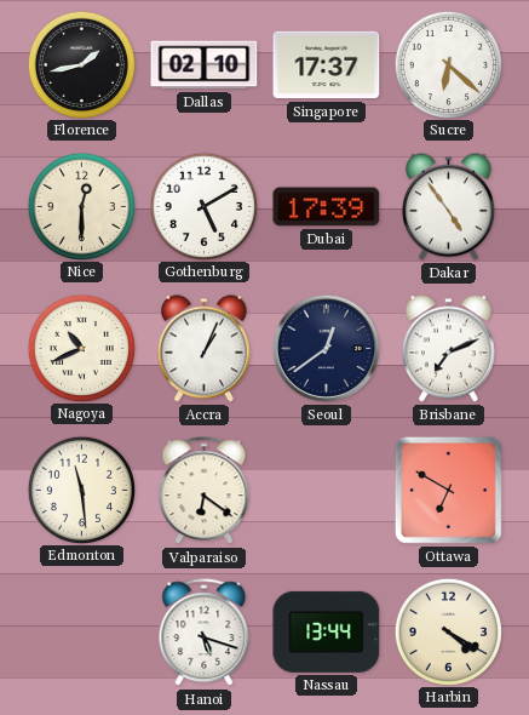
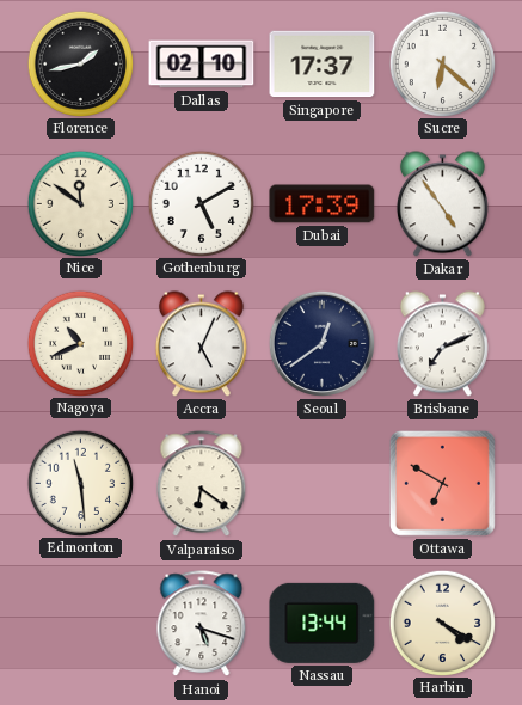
Nice: 12:30 -> 11:51
Accra: 1:04 -> 5:04
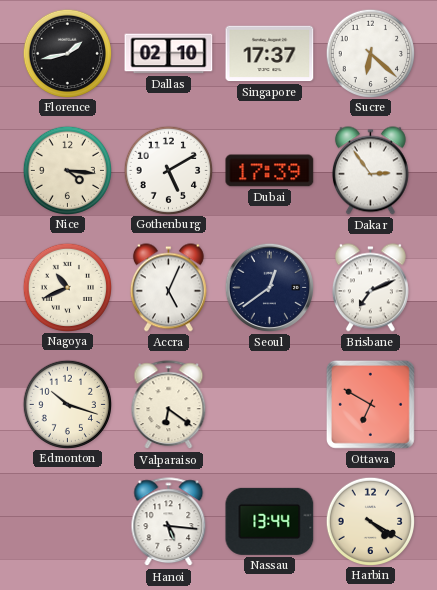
Nice: 11:51 -> 4:16
Dakar: 4:54 -> 2:54
Edmonton: 11:29 -> 10:18
Hanoi: 5:18 -> 5:16
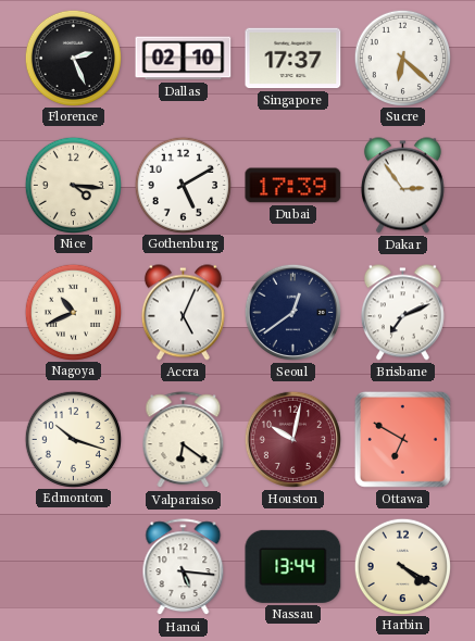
Florence: 1:43 -> 2:26
Houston: none -> 10:02
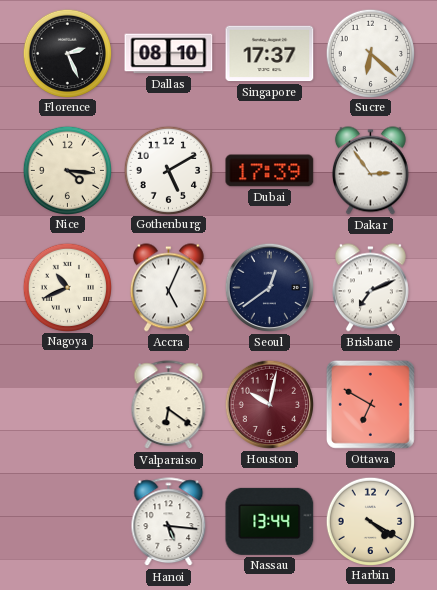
Dallas: 02:10 -> 08:10
Edmonton: 10:18 -> none
